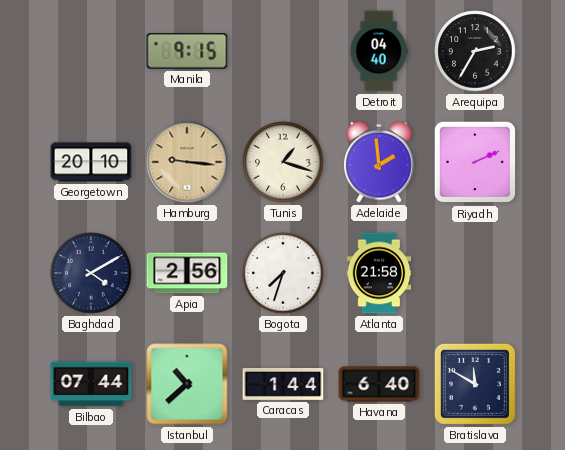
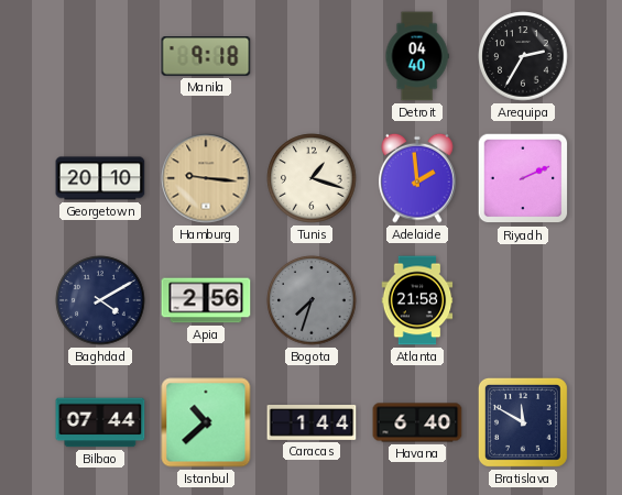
Manila: 9:15 -> 9:18
Bogota dial: white -> grey
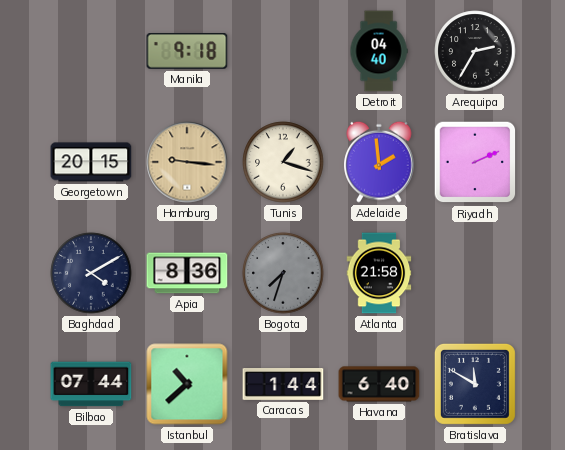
Georgetown: 20:10 -> 20:15
Apia: 2:56 -> 8:36
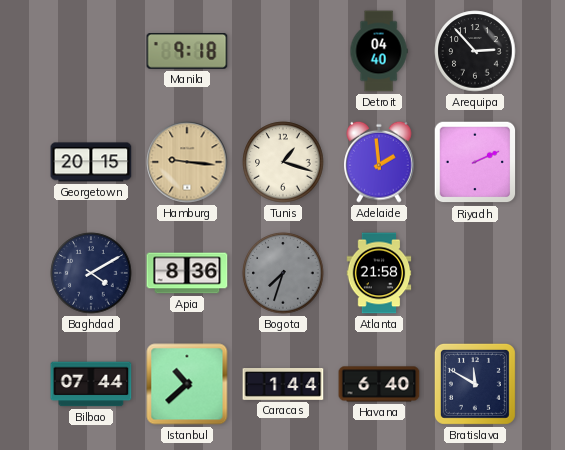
Arequipa: 2:35 -> 2:53
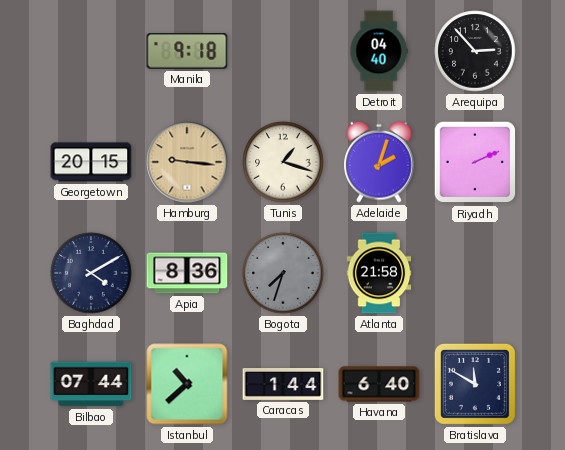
Adelaide: 1:59 -> 2:03
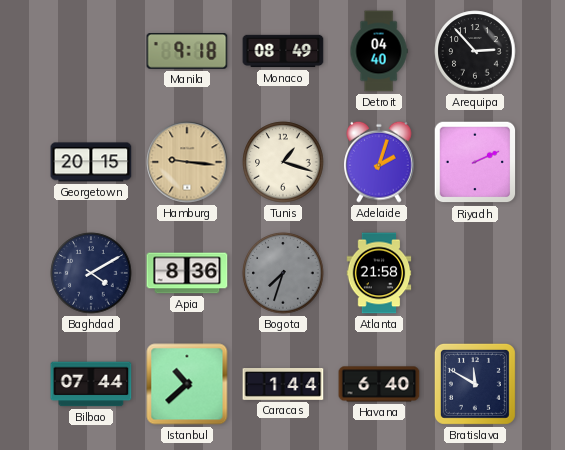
Monaco: none -> 08:49
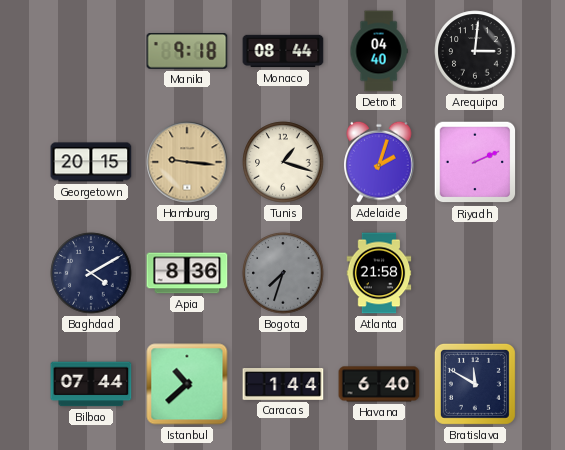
Monaco: 08:49 -> 08:44
Arequipa: 2:53 -> 3:01
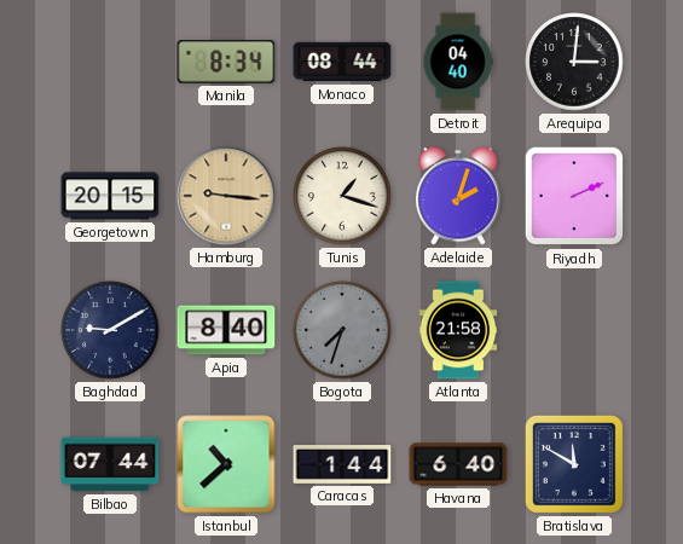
Manila: 9:18 -> 8:34
Baghdad: 4:10 -> 9:10
Apia: 8:36 -> 8:40
